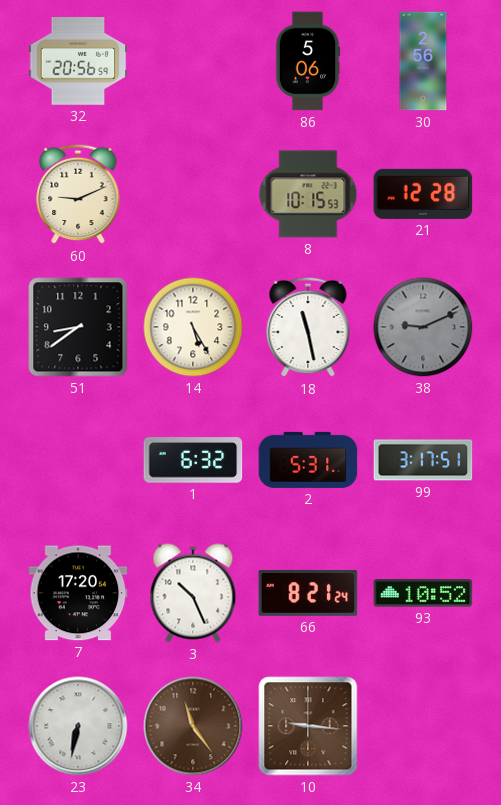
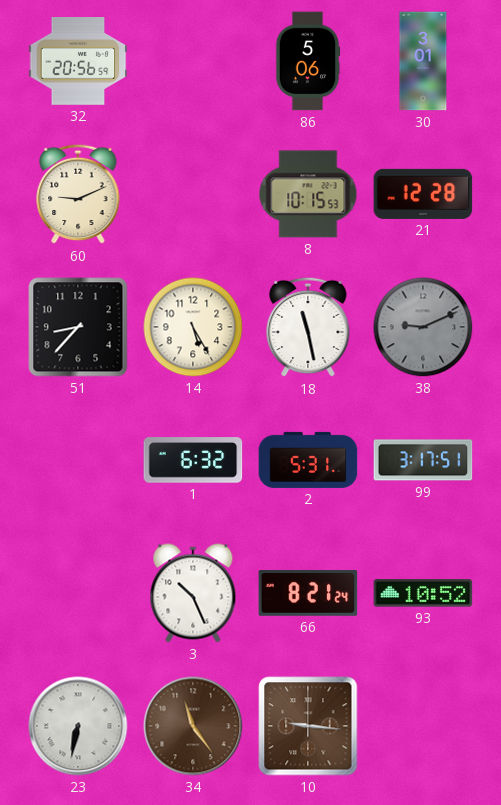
30: 2:56 -> 3:01
51: 8:39 -> 8:37
7: 17:20 -> none
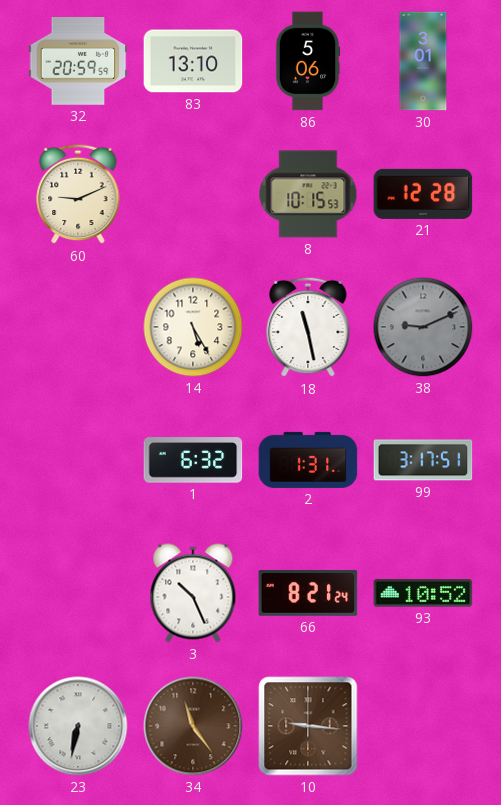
32: 20:56 -> 20:59
83: none -> 13:10
51: 8:37 -> none
2: 5:31 -> 1:31
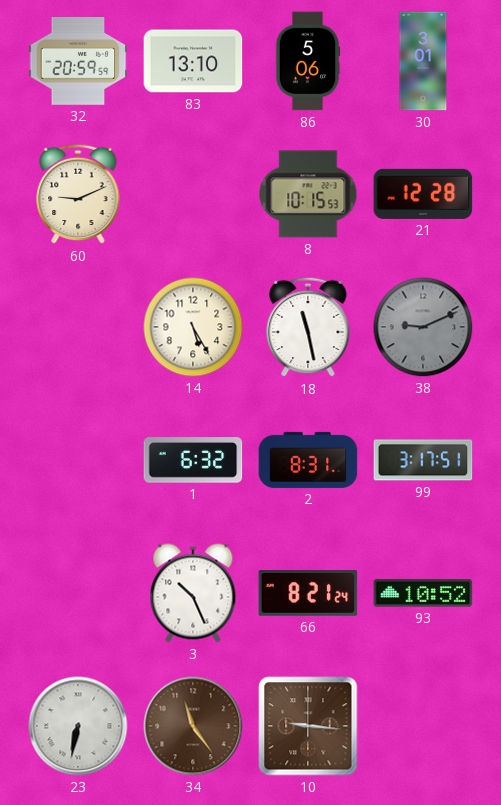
2: 1:31 -> 8:31
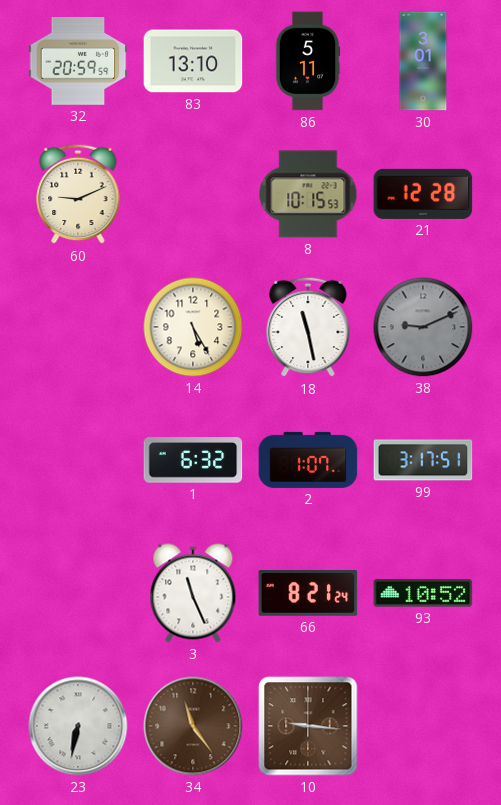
86: 5:06 -> 5:11
2: 8:31 -> 1:07
3: 10:26 -> 11:26
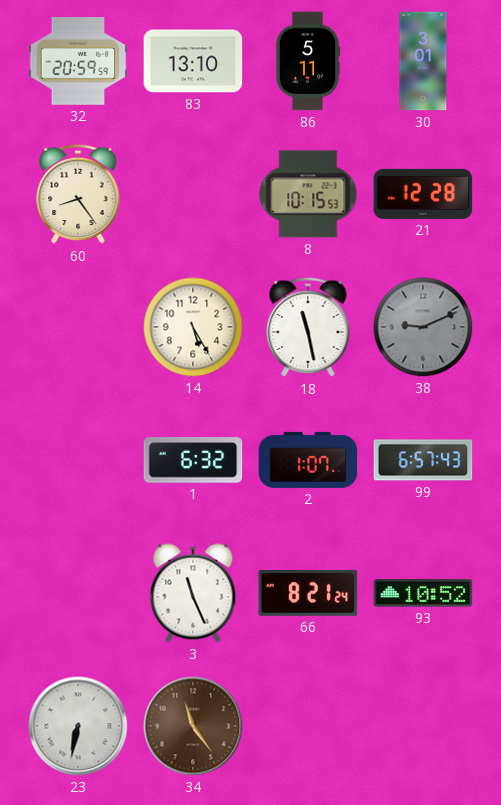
60: 9:11 -> 8:24
99: 3:17 -> 6:57
10: 9:16 -> none
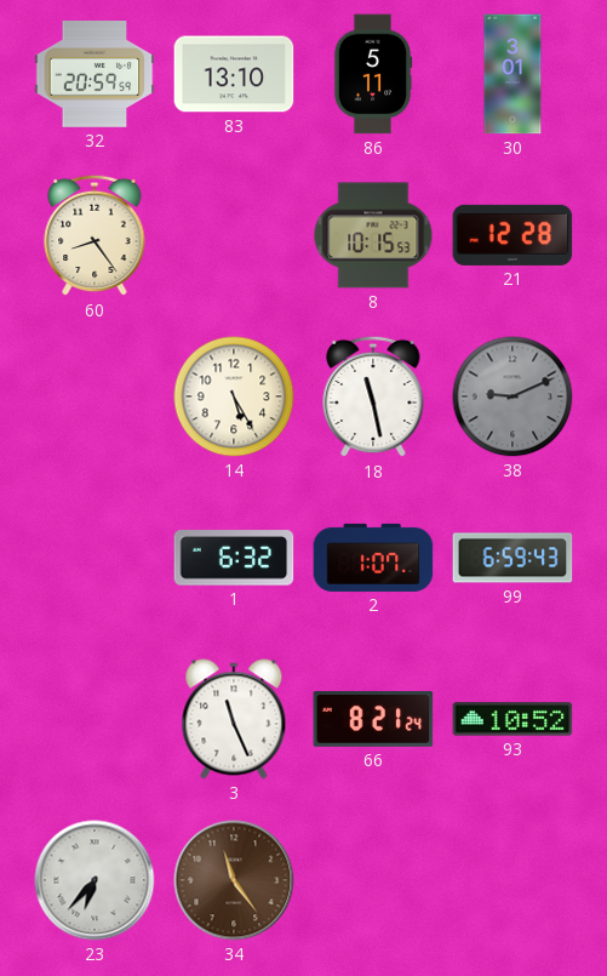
99: 6:57 -> 6:59
23: 6:32 -> 6:37
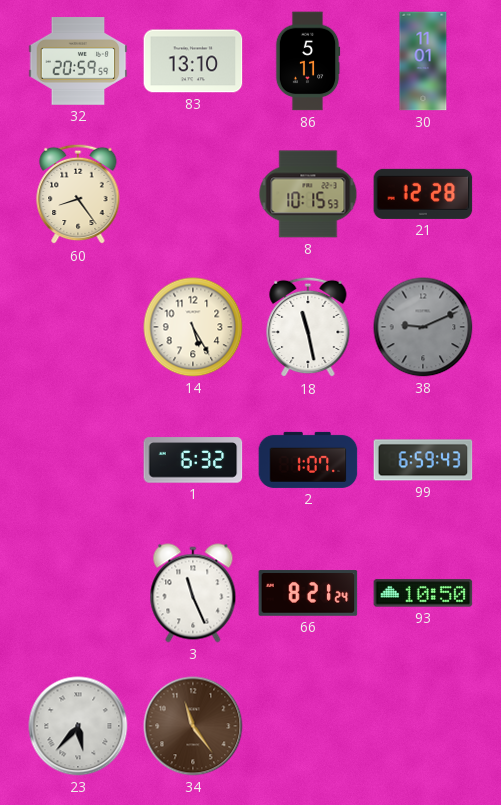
30: 3:01 -> 11:01
93: 10:52 -> 10:50
23: 6:37 -> 5:37
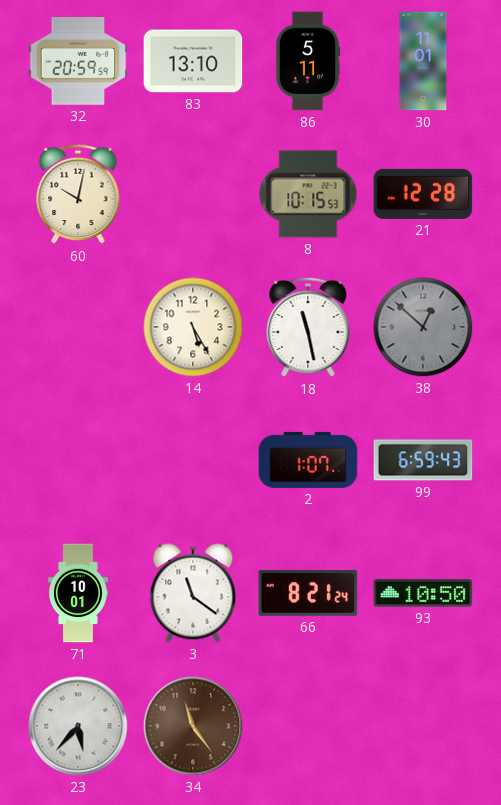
60: 8:24 -> 10:02
38: 9:11 -> 12:52
1: 6:32 -> none
71: none -> 10:01
3: 11:26 -> 11:21
